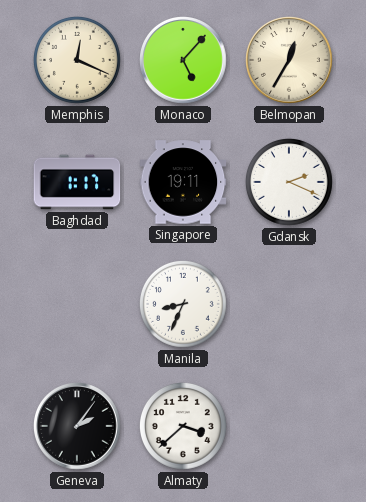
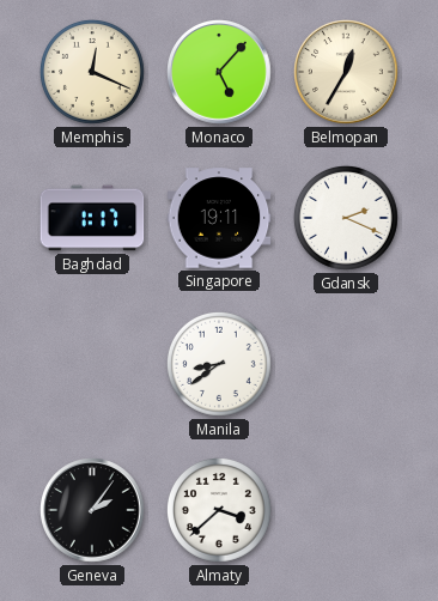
Manila: 8:34 -> 8:39
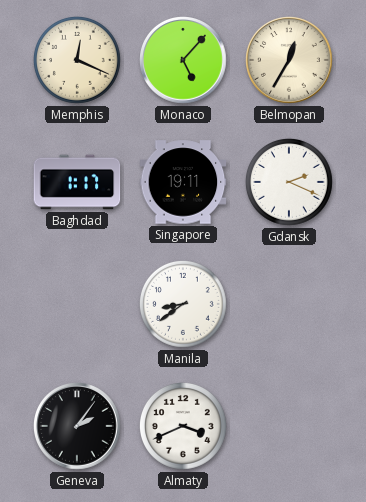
Almaty: 3:38 -> 3:41
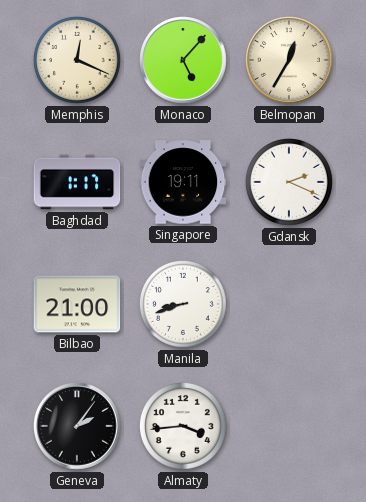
Bilbao: none -> 21:00
Manila: 8:39 -> 8:42
Almaty: 3:41 -> 3:44
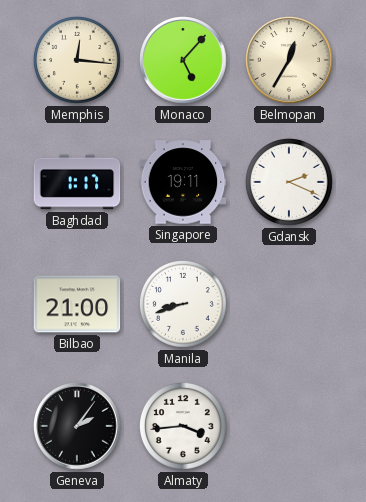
Memphis: 12:19 -> 12:16
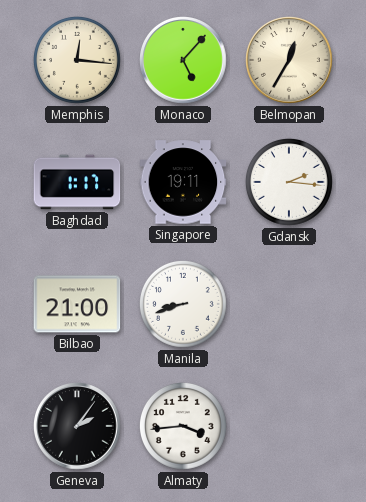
Gdansk: 2:19 -> 2:16
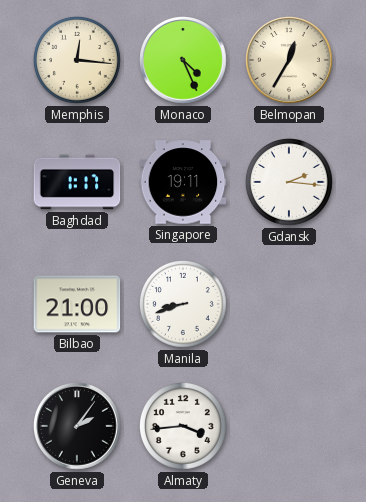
Monaco: 5:07 -> 4:26
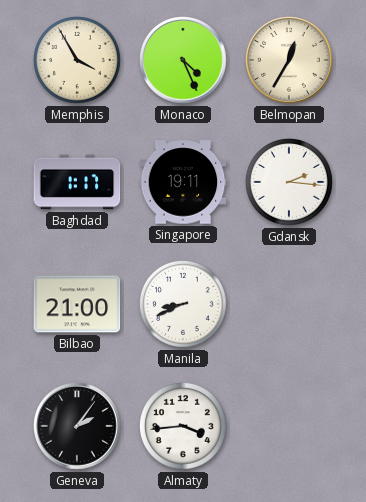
Memphis: 12:16 -> 3:55
Manila: 8:42 -> 8:41
